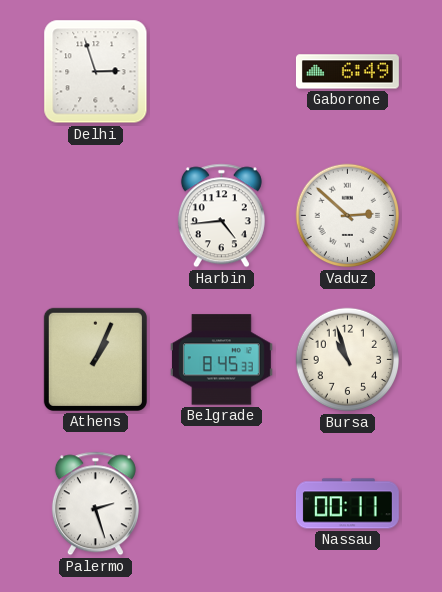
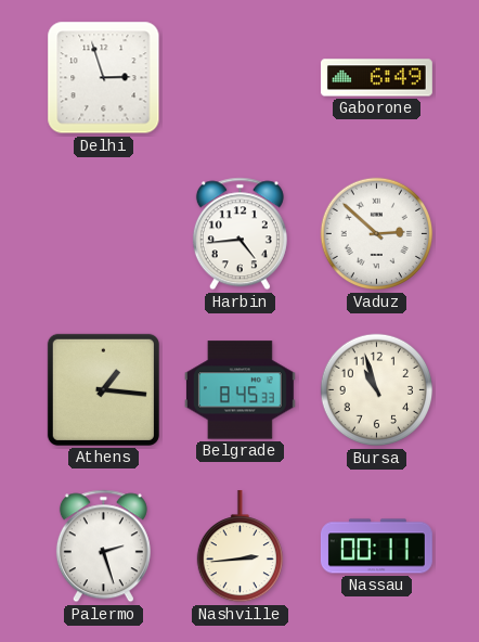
Athens: 1:04 -> 1:16
Nashville: none -> 2:44
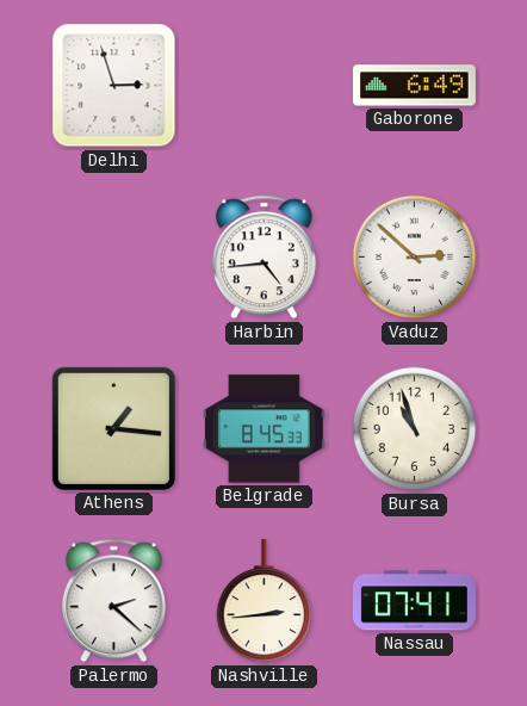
Palermo: 2:27 -> 2:22
Nassau: 00:11 -> 07:41
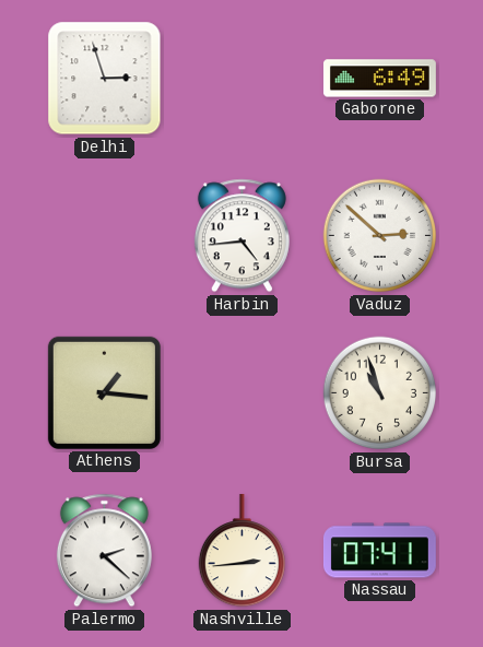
Belgrade: 8:45 -> none
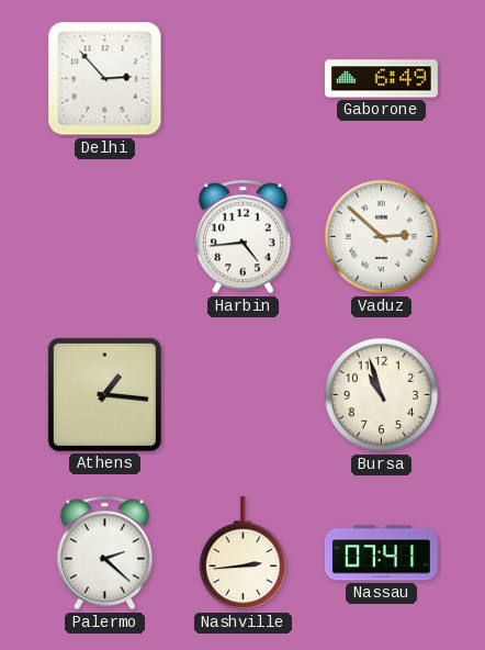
Delhi: 2:57 -> 2:53
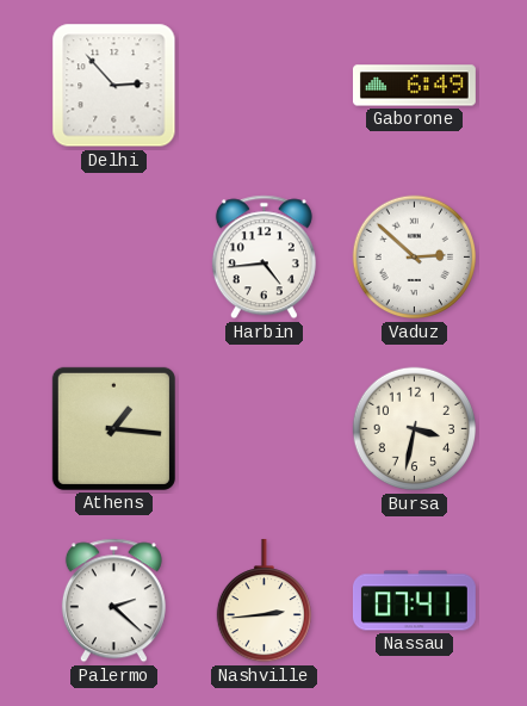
Bursa: 10:57 -> 3:32
